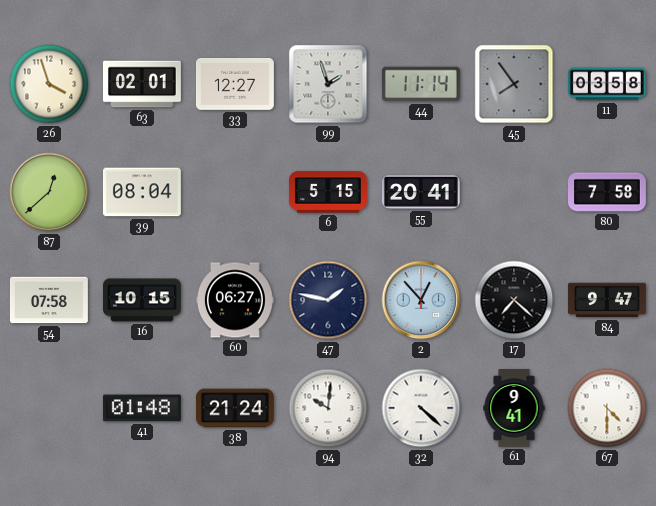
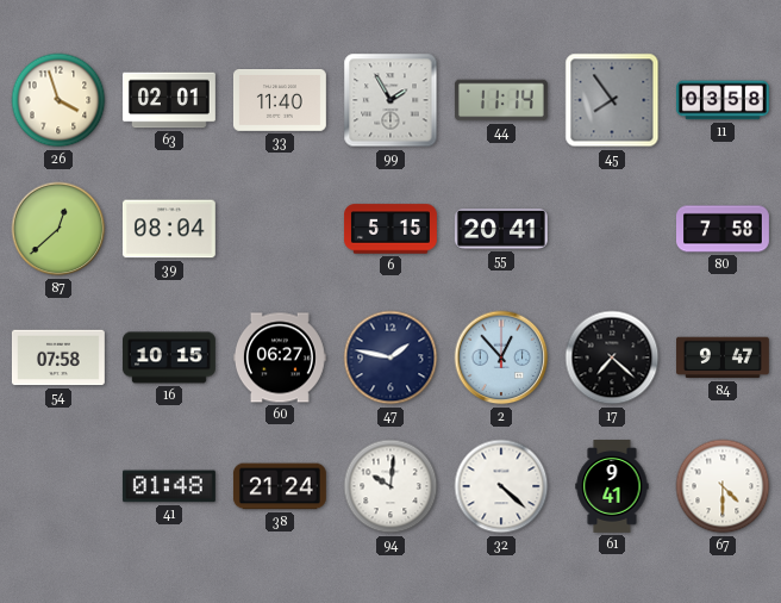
33: 12:27 -> 11:40
99: 1:57 -> 1:55
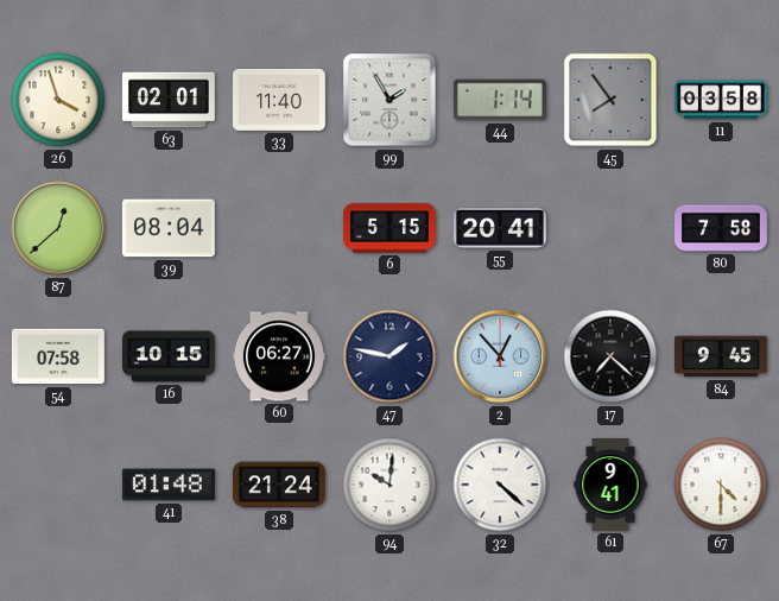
44: 11:14 -> 1:14
84: 9:47 -> 9:45
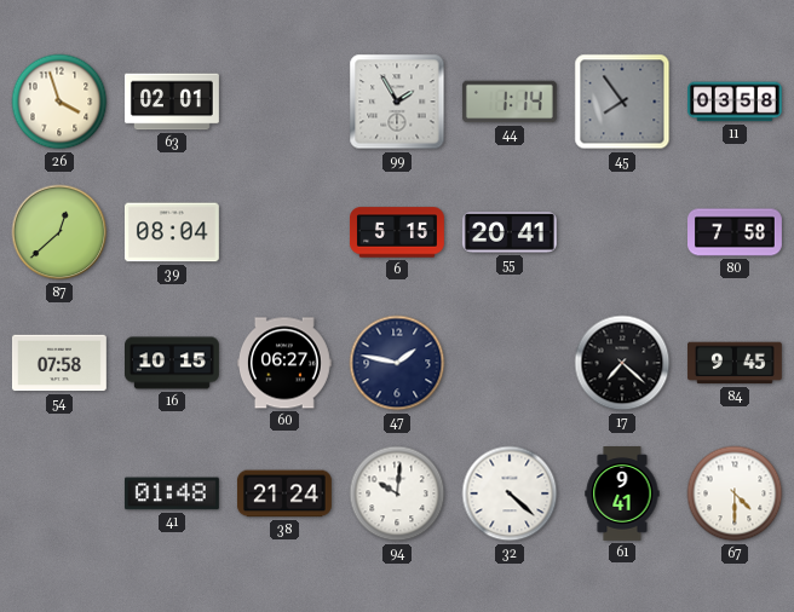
33: 11:40 -> none
2: 12:53 -> none
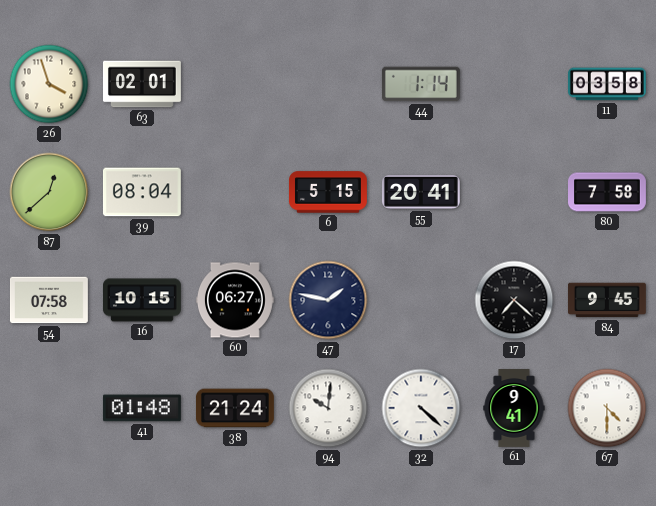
99: 1:55 -> none
45: 7:54 -> none
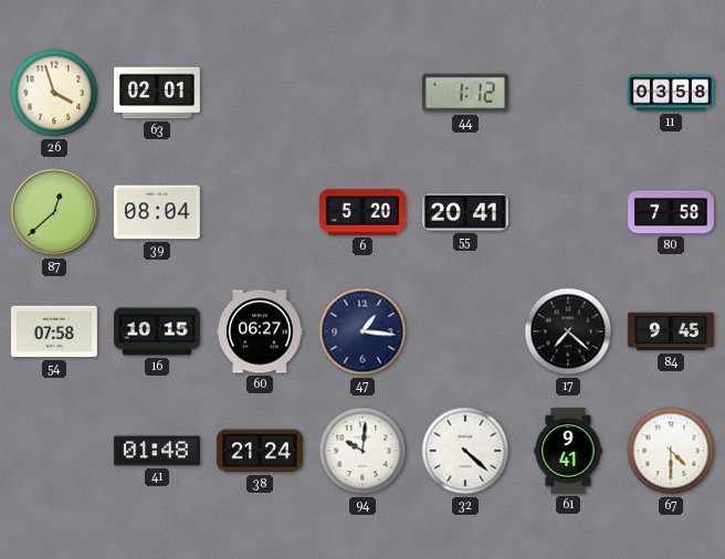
44: 1:14 -> 1:12
6: 5:15 -> 5:20
47: 1:47 -> 1:16
